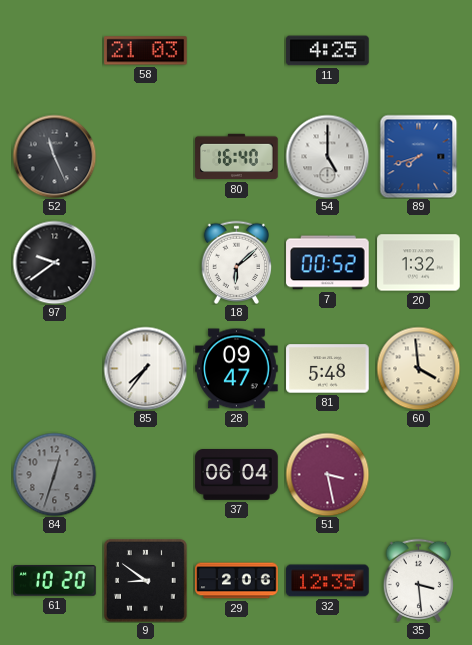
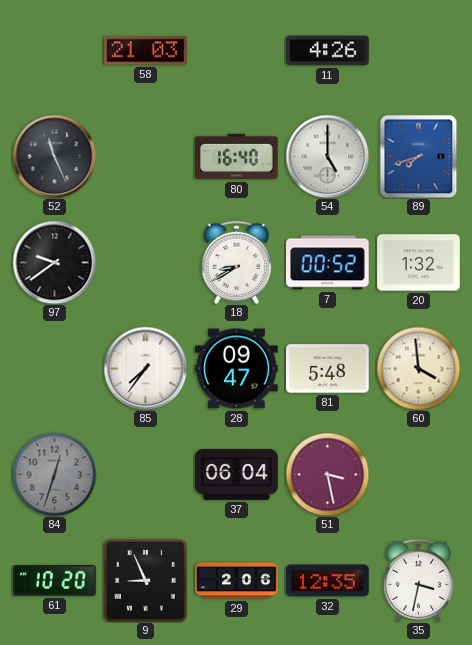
11: 4:25 -> 4:26
18: 6:08 -> 8:40
9: 8:51 -> 8:56
35: 3:29 -> 3:32
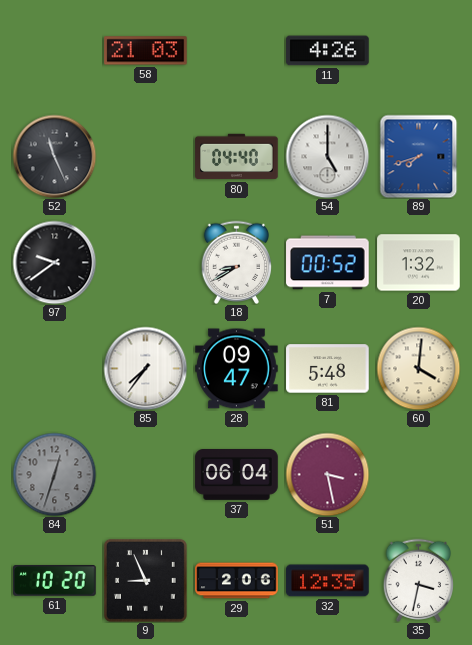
80: 16:40 -> 04:40
60: 3:59 -> 4:01
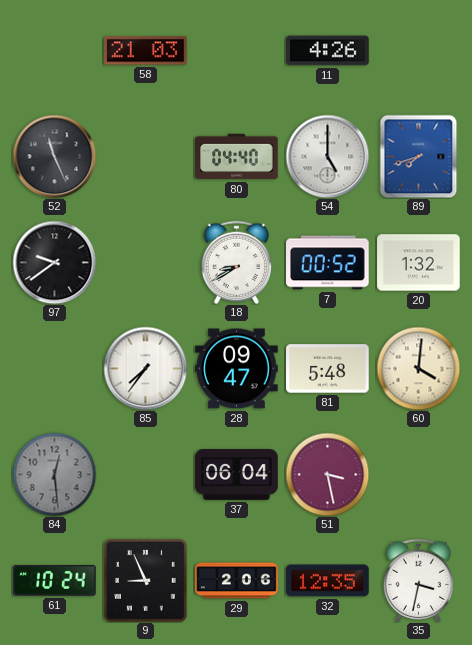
84: 12:33 -> 12:29
61: 10:20 -> 10:24
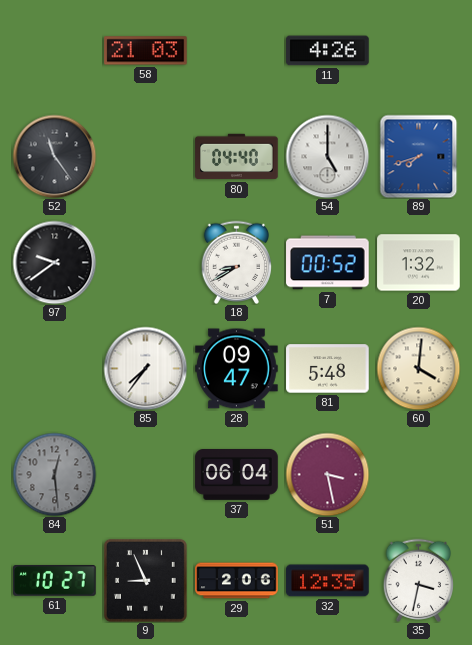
52: 11:26 -> 11:24
61: 10:24 -> 10:27
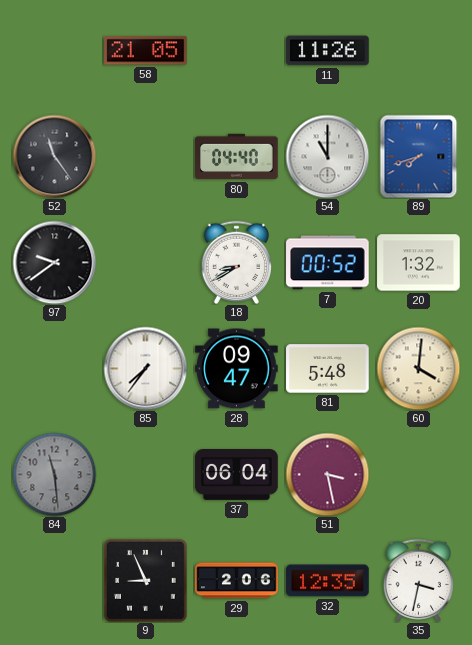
58: 21:03 -> 21:05
11: 4:26 -> 11:26
54: 5:00 -> 11:00
84: 12:29 -> 11:29
61: 10:27 -> none
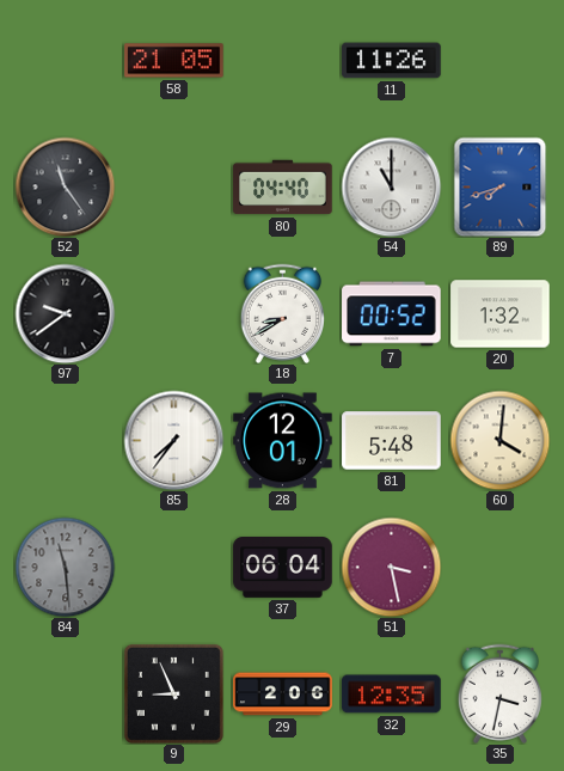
28: 09:47 -> 12:01
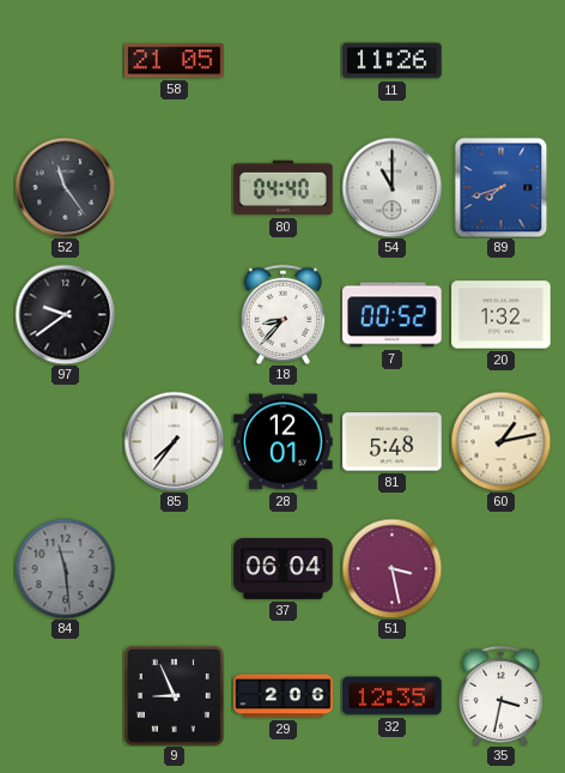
18: 8:40 -> 8:37
60: 4:01 -> 1:13
